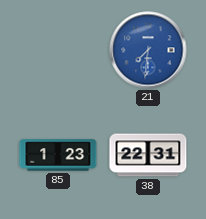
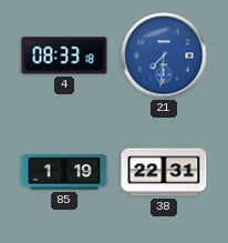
4: none -> 08:33
85: 1:23 -> 1:19
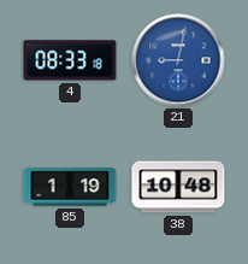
21: 7:31 -> 9:02
38: 22:31 -> 10:48
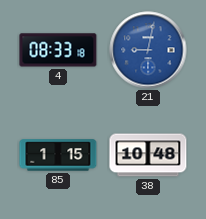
85: 1:19 -> 1:15
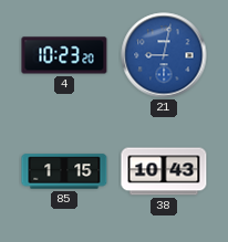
4: 08:33 -> 10:23
38: 10:48 -> 10:43
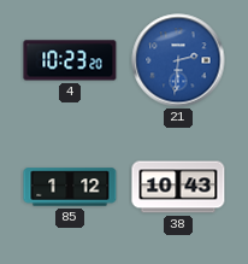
21: 9:02 -> 2:31
85: 1:15 -> 1:12
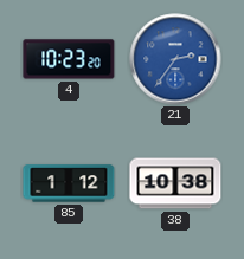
21: 2:31 -> 2:36
38: 10:43 -> 10:38
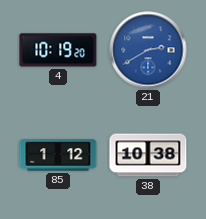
4: 10:23 -> 10:19
21: 2:36 -> 2:40
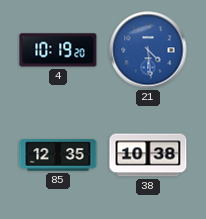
21: 2:40 -> 4:29
85: 1:12 -> 12:35
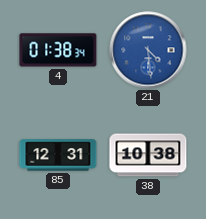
4: 10:19 -> 01:38
85: 12:35 -> 12:31
